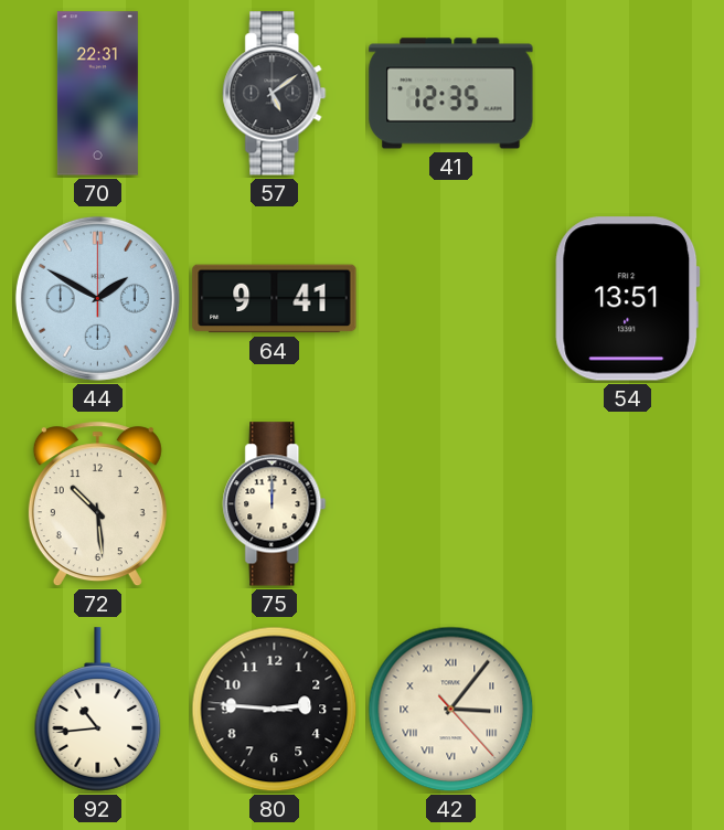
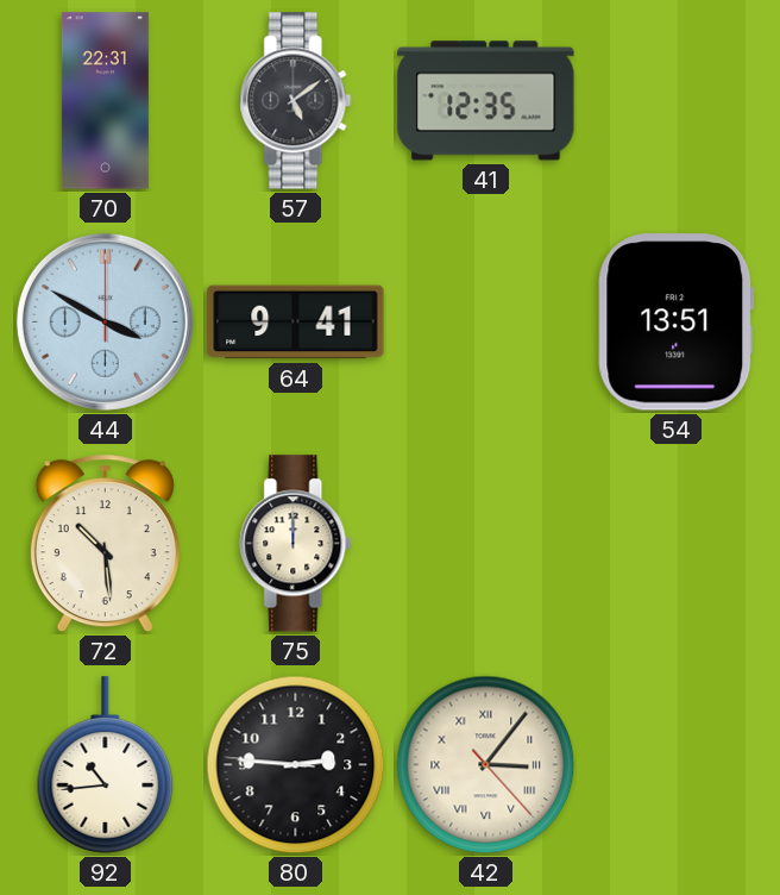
44: 1:50 -> 3:50
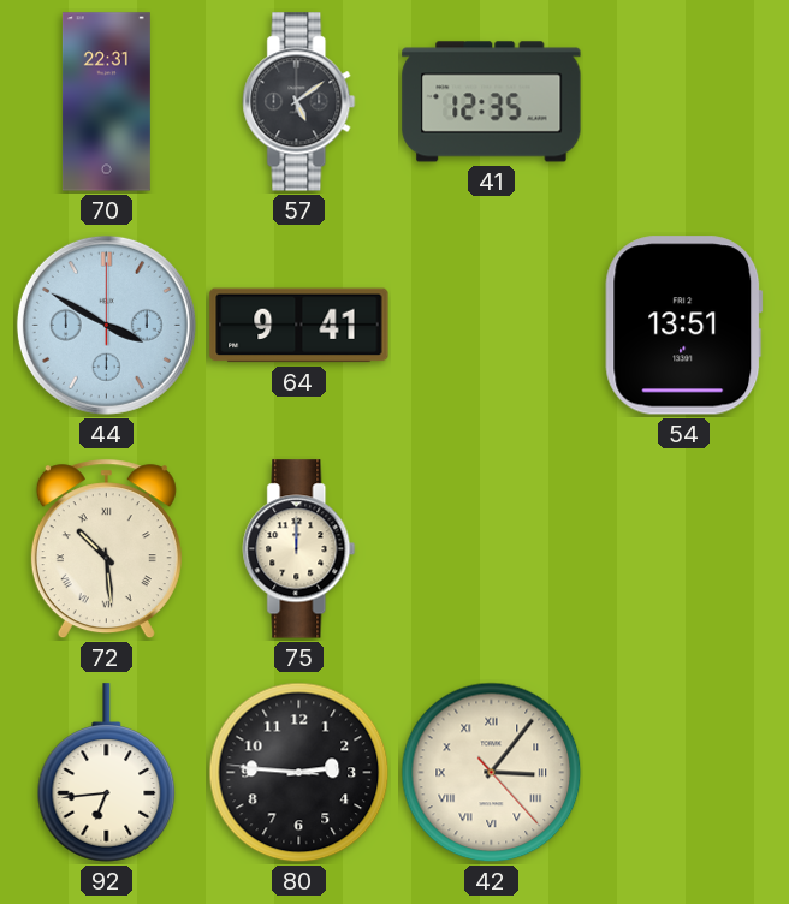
72 numerals: Arabic -> Roman
92: 10:44 -> 6:44
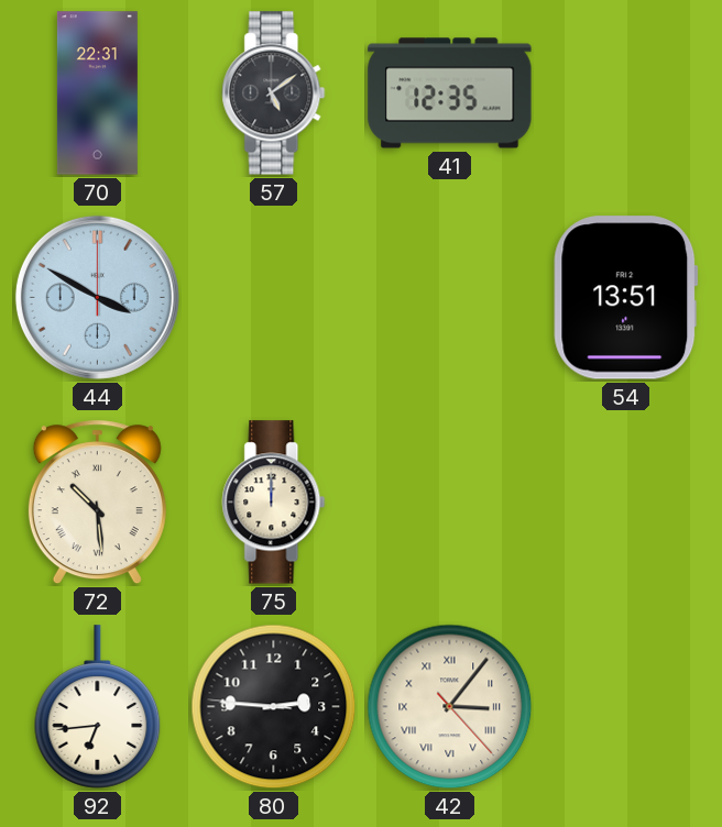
64: 9:41 -> none
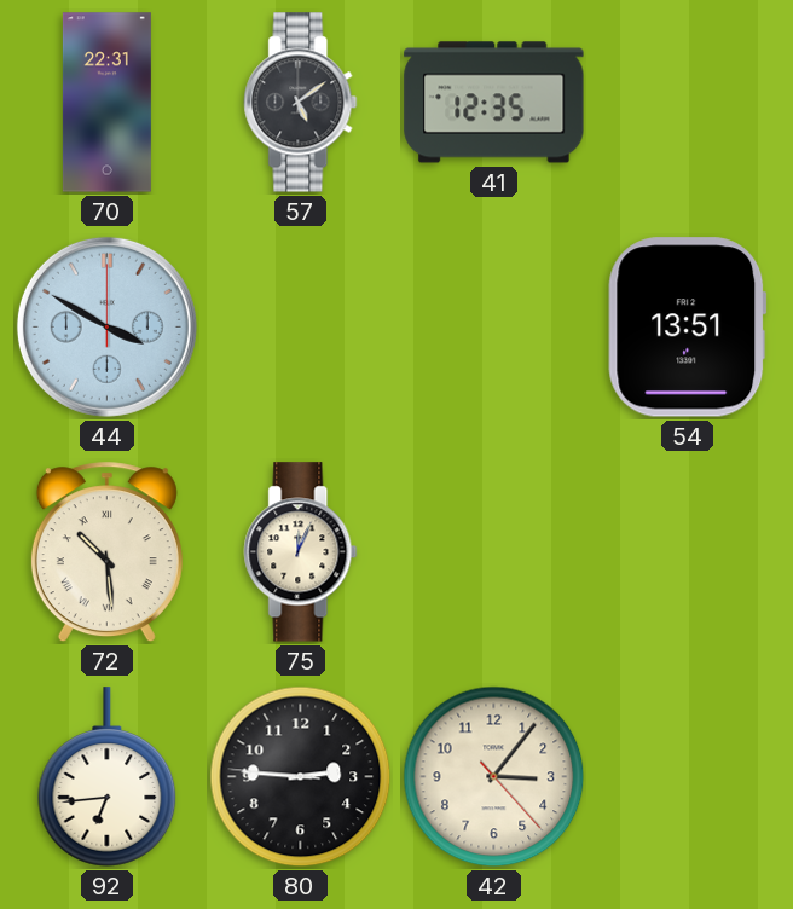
75: 12:00 -> 12:04
42 numerals: Roman -> Arabic
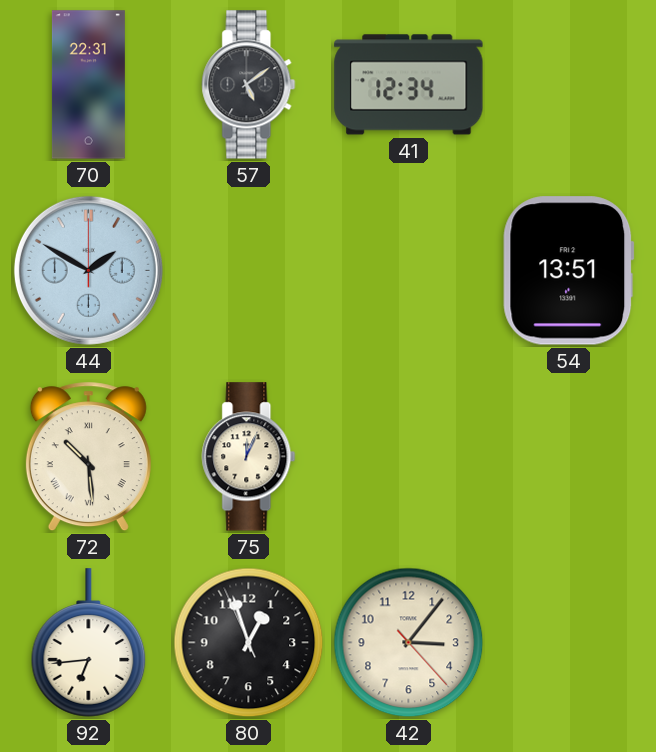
41: 12:35 -> 12:34
44: 3:50 -> 1:50
80: 2:45 -> 12:56
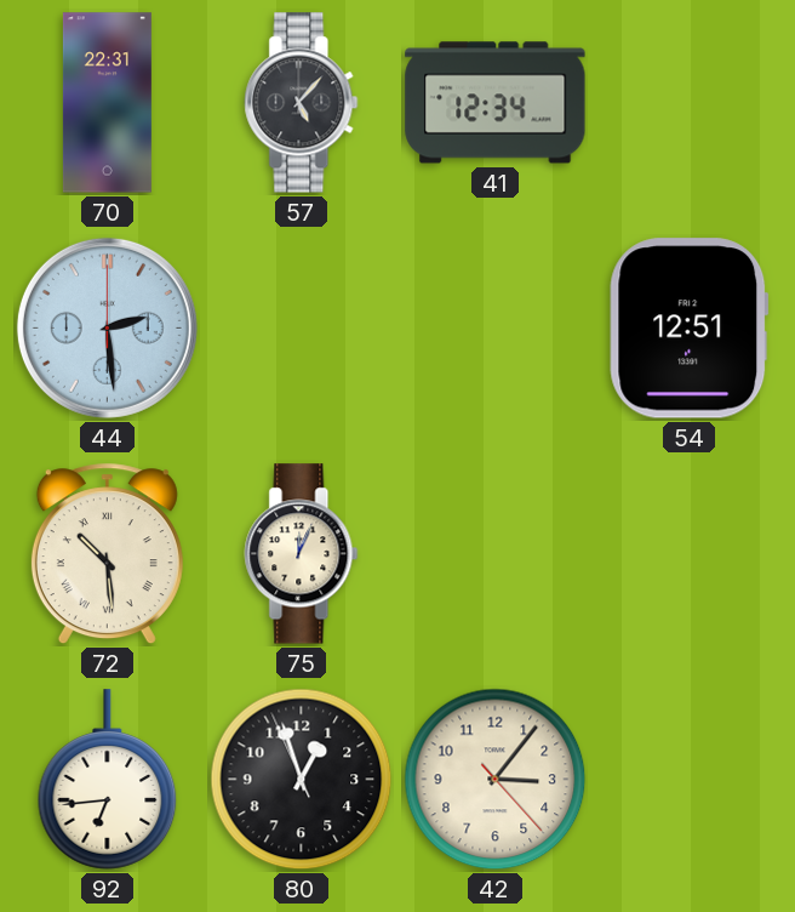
57: 5:09 -> 5:07
44: 1:50 -> 2:29
54: 13:51 -> 12:51
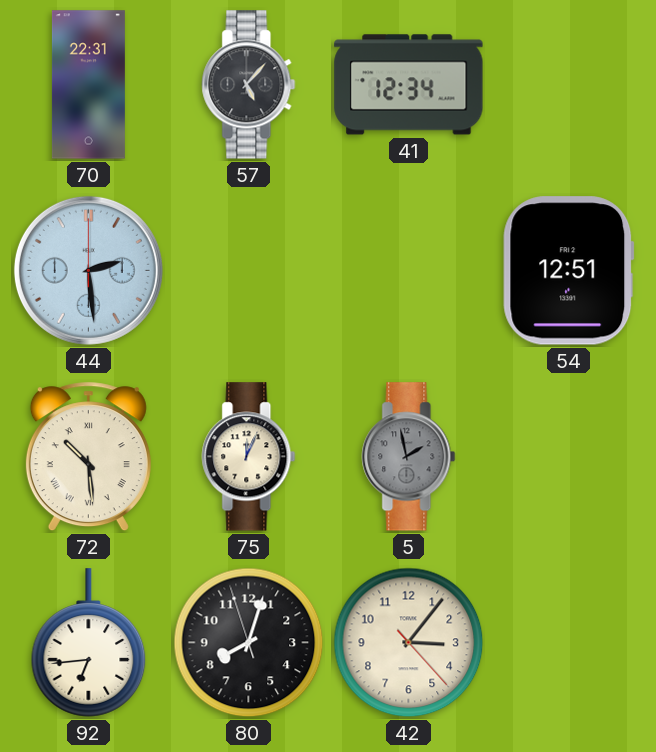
5: none -> 1:58
80: 12:56 -> 8:02
